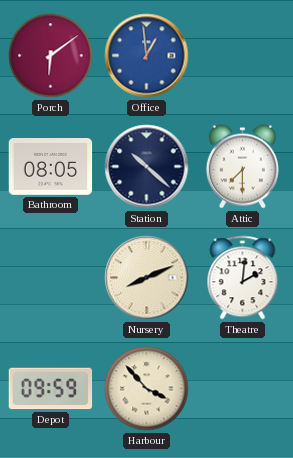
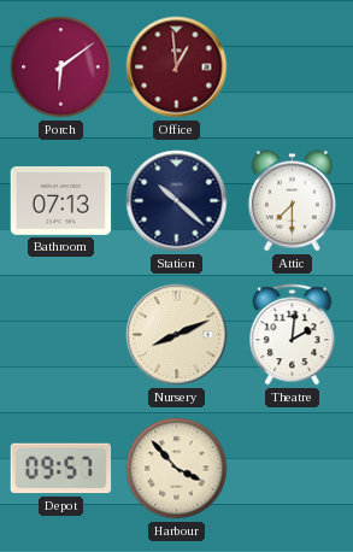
Office dial: blue -> burgundy
Bathroom: 08:05 -> 07:13
Depot: 09:59 -> 09:57
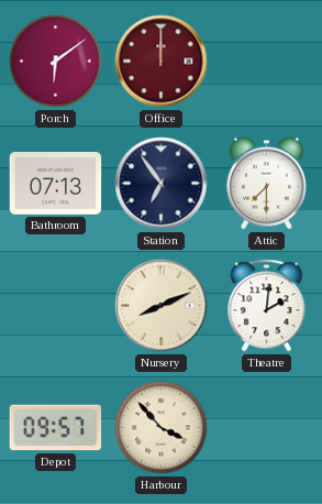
Office: 12:59 -> 12:00
Station: 10:22 -> 6:54
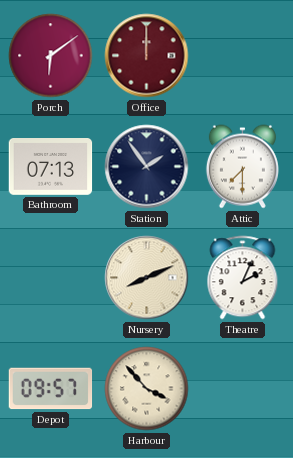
Station: 6:54 -> 1:54
Theatre: 2:01 -> 2:04
